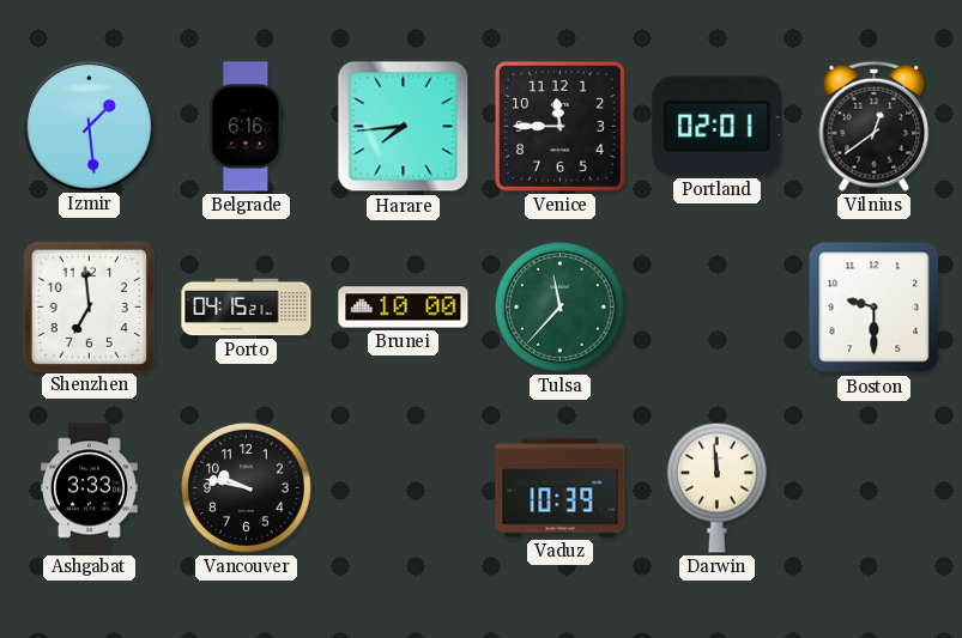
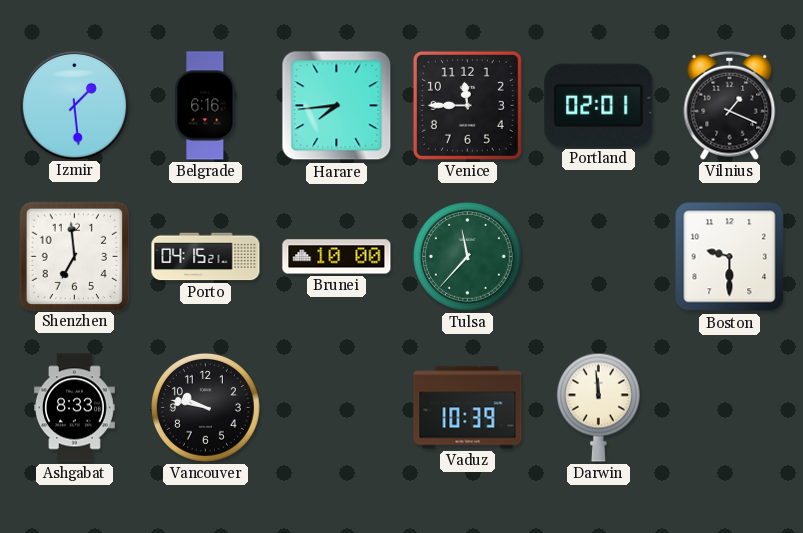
Vilnius: 12:39 -> 1:19
Ashgabat: 3:33 -> 8:33
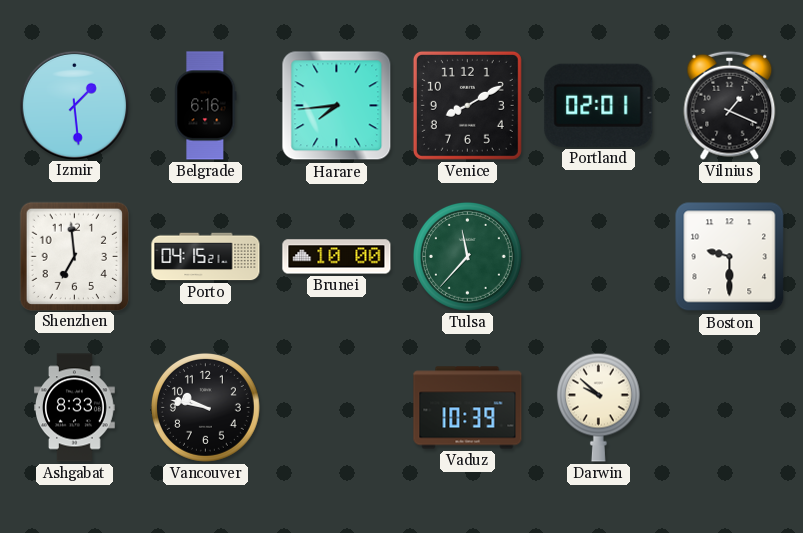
Venice: 11:45 -> 8:10
Darwin: 11:59 -> 9:52
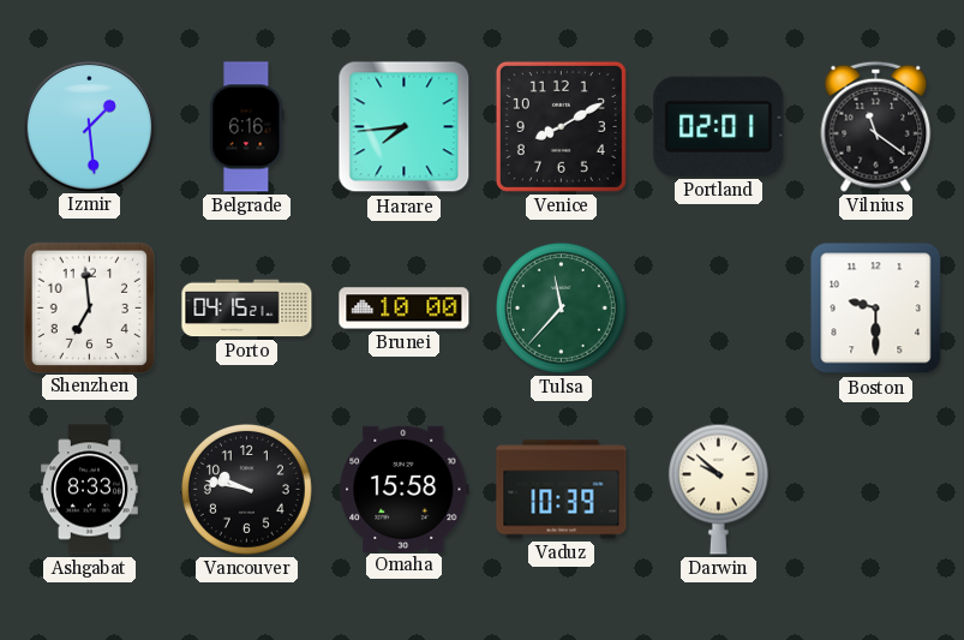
Vilnius: 1:19 -> 11:21
Omaha: none -> 15:58
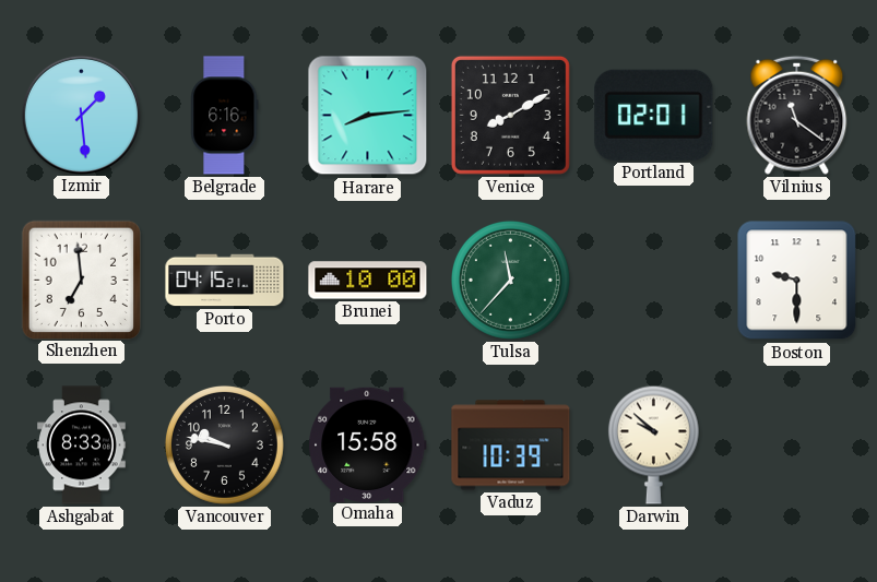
Harare: 7:44 -> 8:14
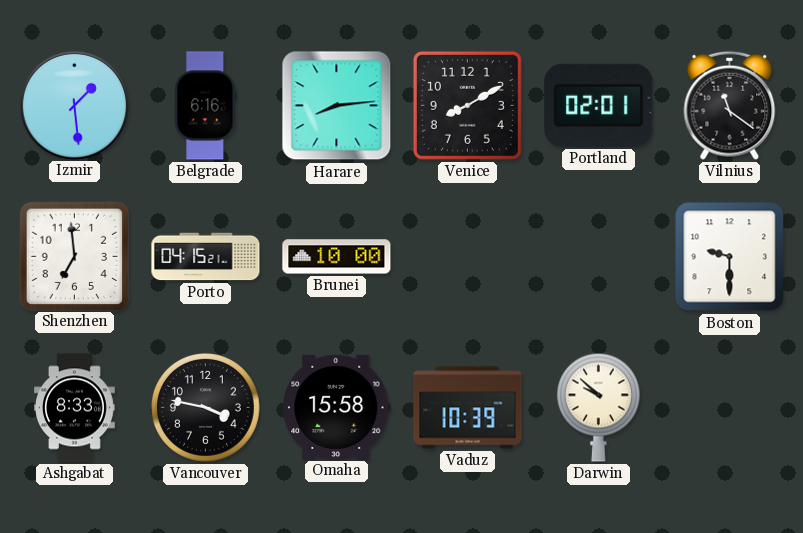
Tulsa: 11:37 -> none
Vancouver: 9:47 -> 3:47
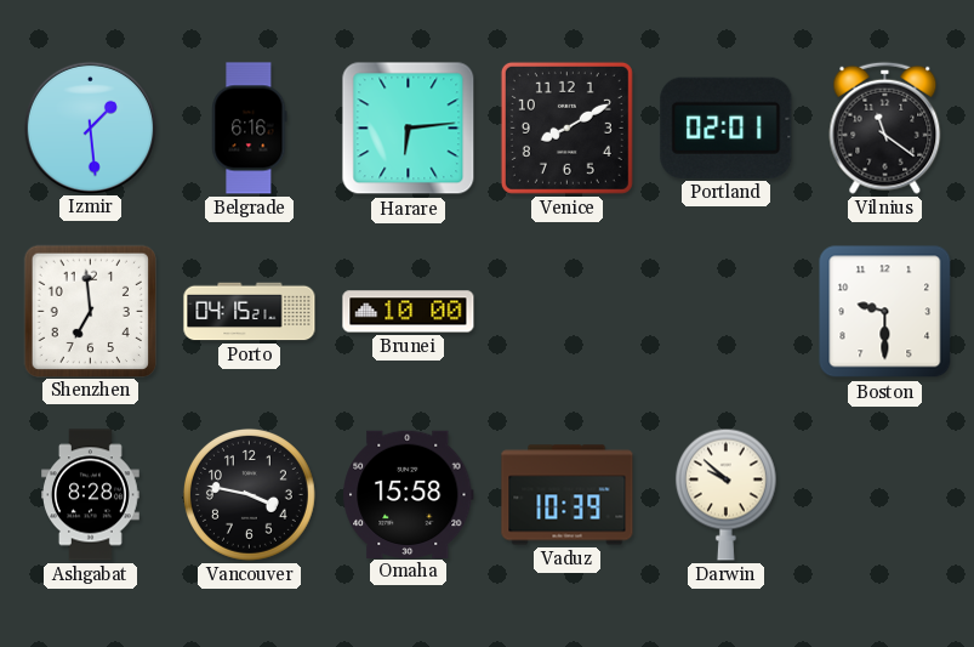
Harare: 8:14 -> 6:14
Ashgabat: 8:33 -> 8:28
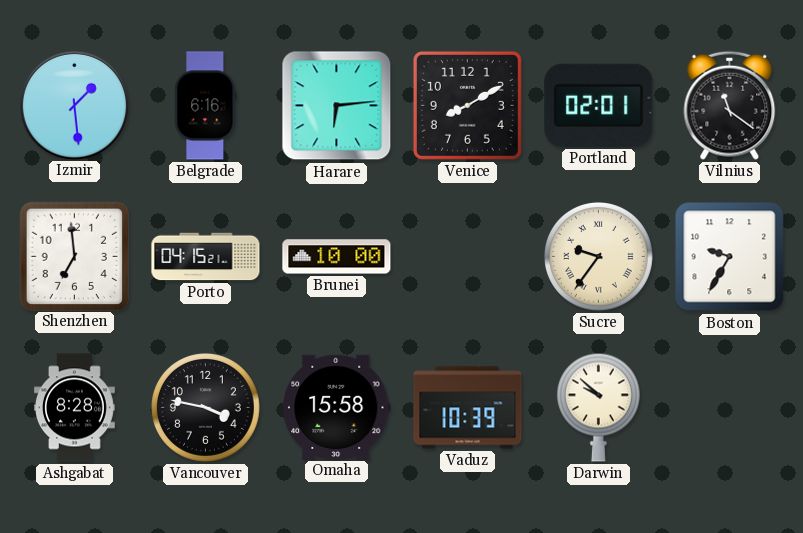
Sucre: none -> 9:36
Boston: 9:30 -> 9:35
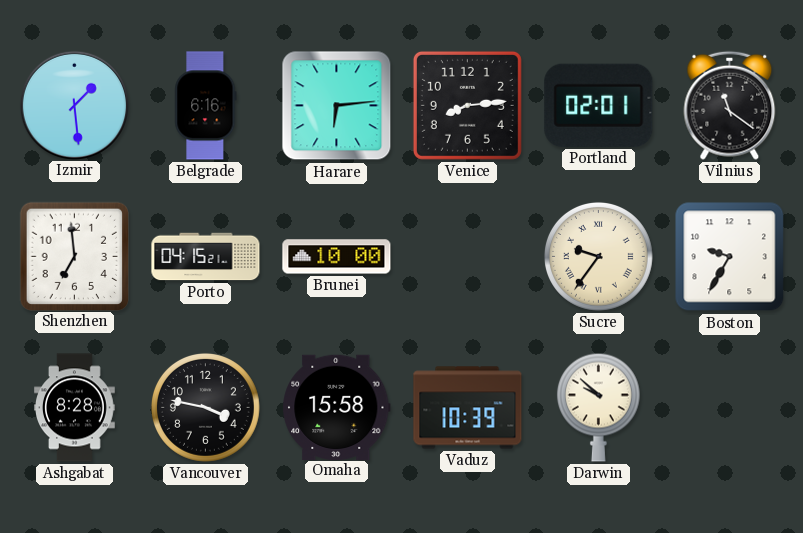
Venice: 8:10 -> 8:14
